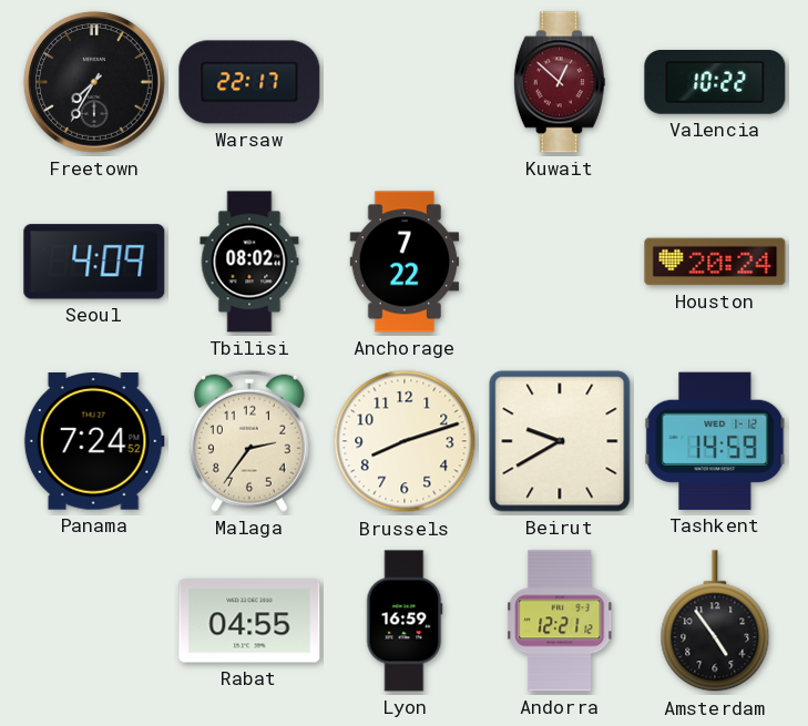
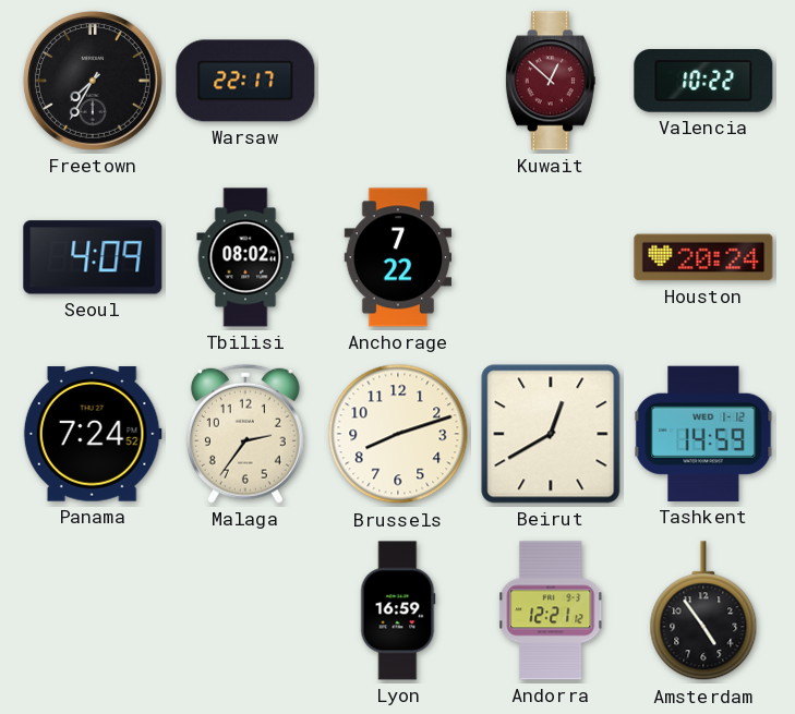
Beirut: 9:40 -> 12:40
Rabat: 04:55 -> none
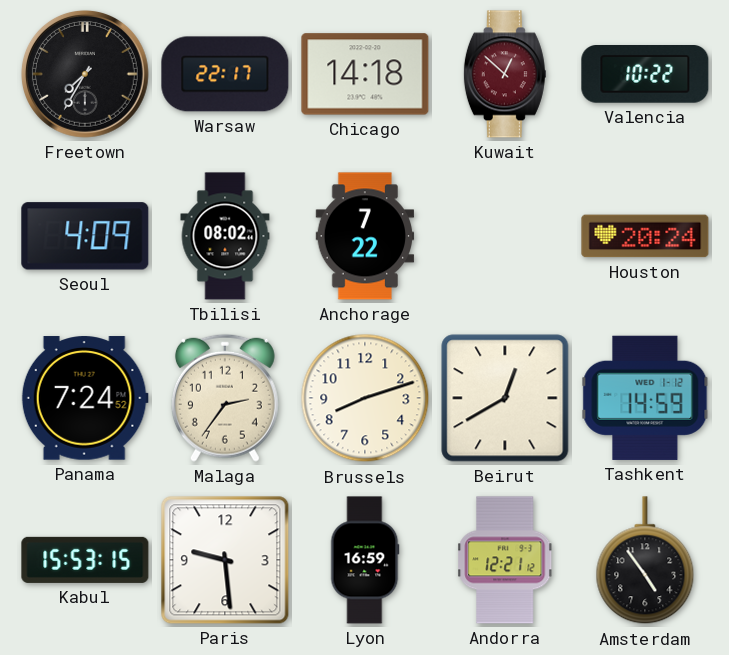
Chicago: none -> 14:18
Kabul: none -> 15:53
Paris: none -> 9:29
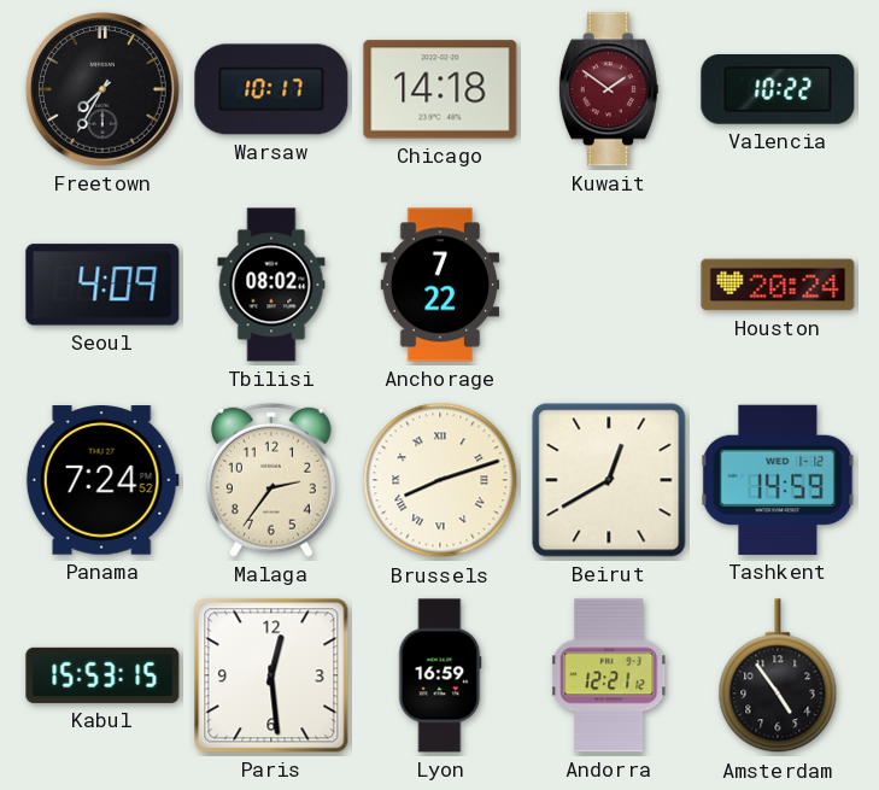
Warsaw: 22:17 -> 10:17
Kuwait: 12:52 -> 1:51
Brussels numerals: Arabic -> Roman
Paris: 9:29 -> 12:29
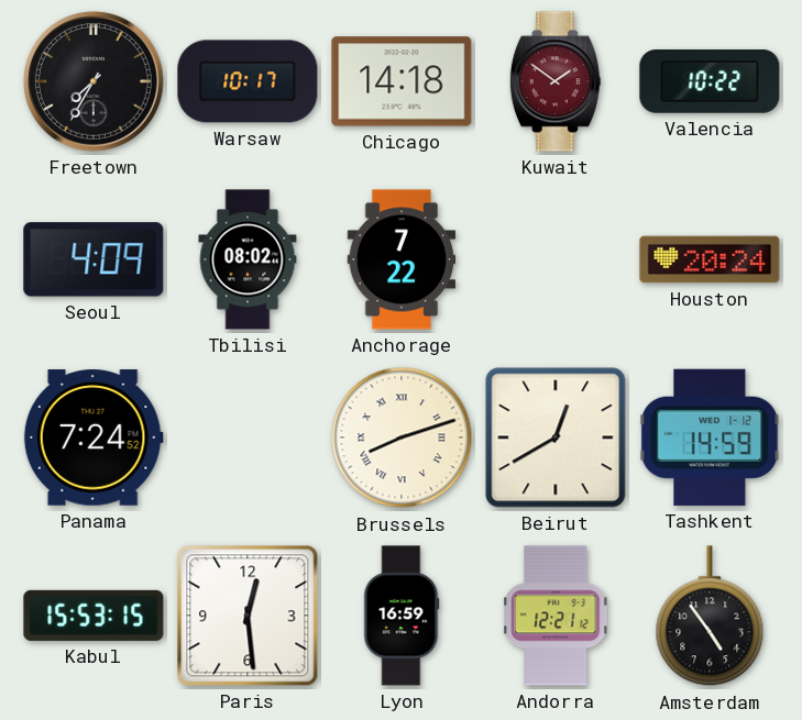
Malaga: 2:36 -> none
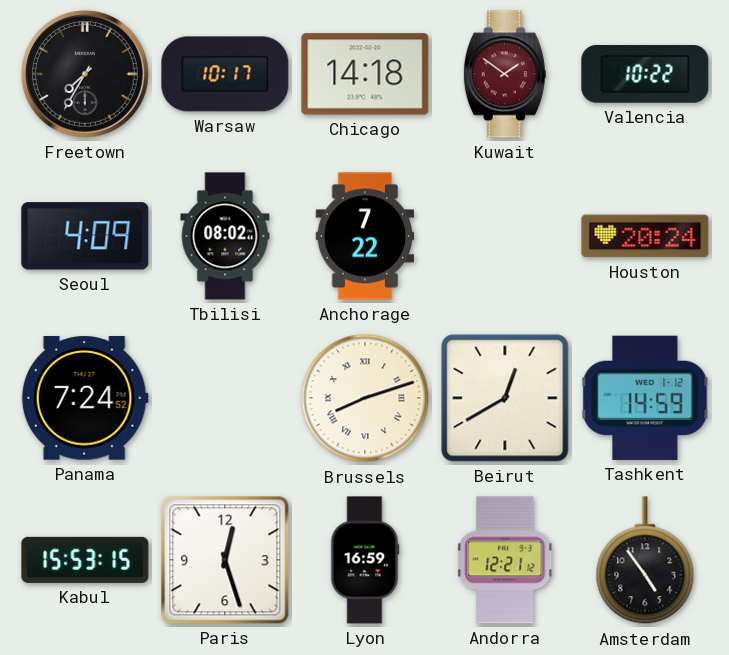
Paris: 12:29 -> 12:27
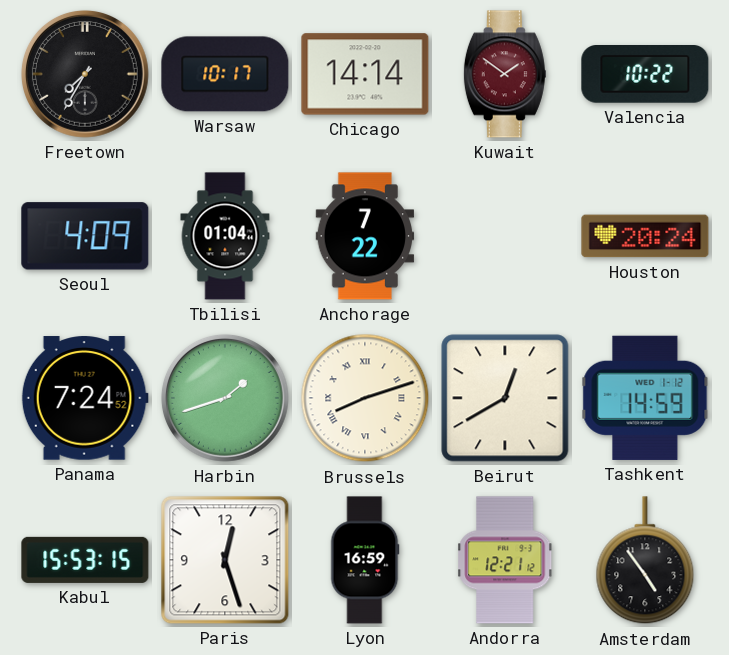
Chicago: 14:18 -> 14:14
Tbilisi: 08:02 -> 01:04
Harbin: none -> 1:42
